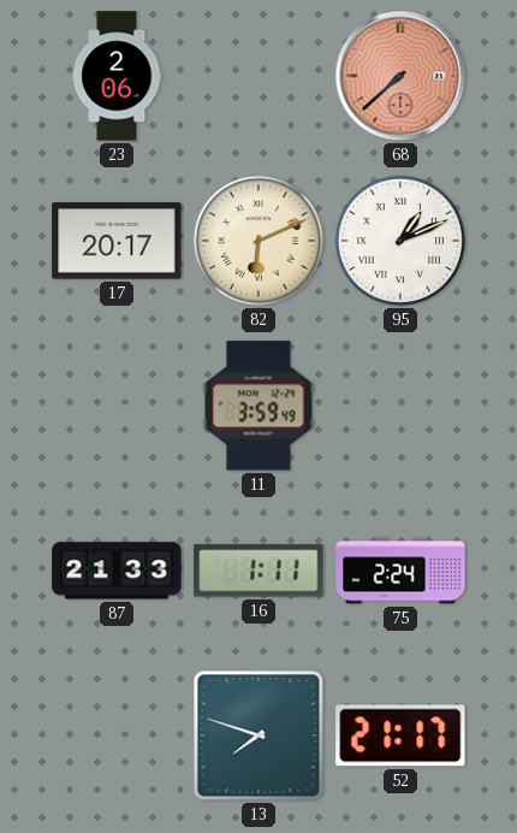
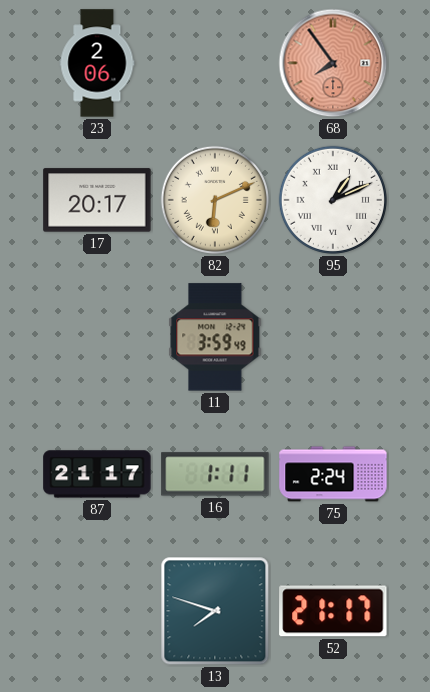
68: 7:38 -> 7:54
87: 21:33 -> 21:17
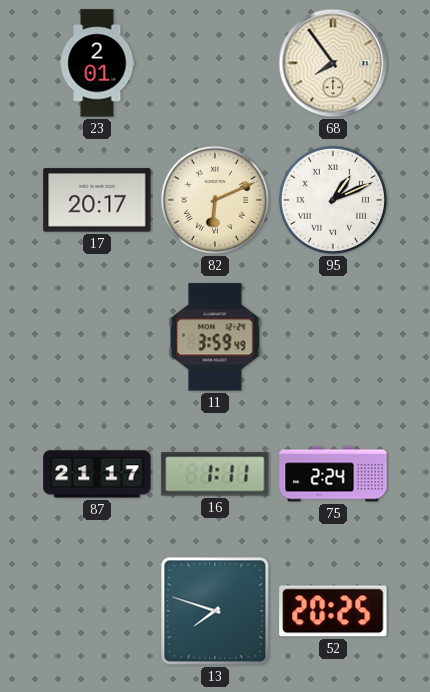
23: 2:06 -> 2:01
68 dial: salmon -> cream
52: 21:17 -> 20:25
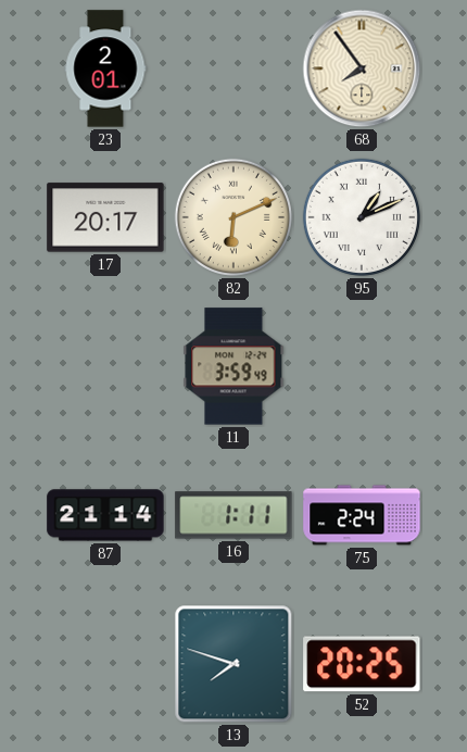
87: 21:17 -> 21:14
